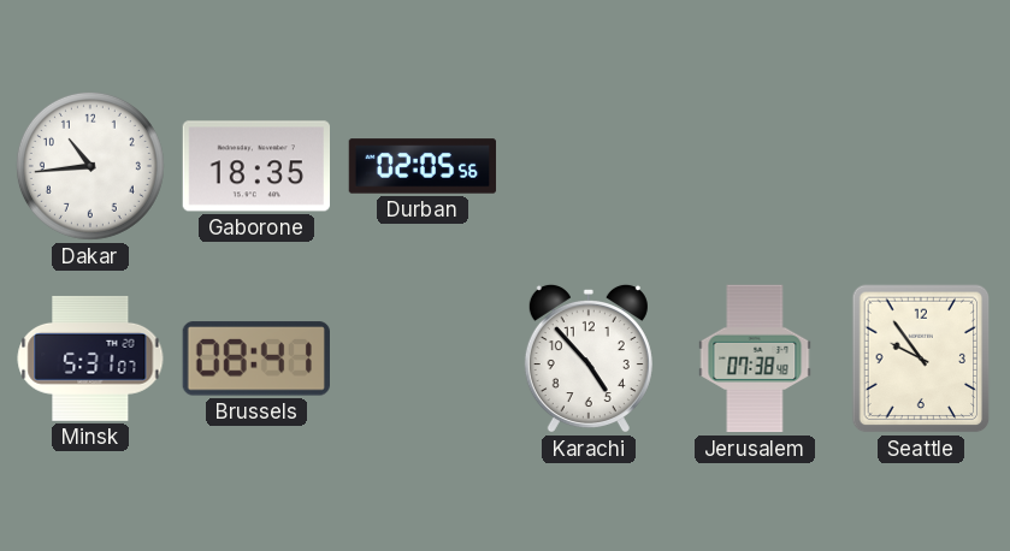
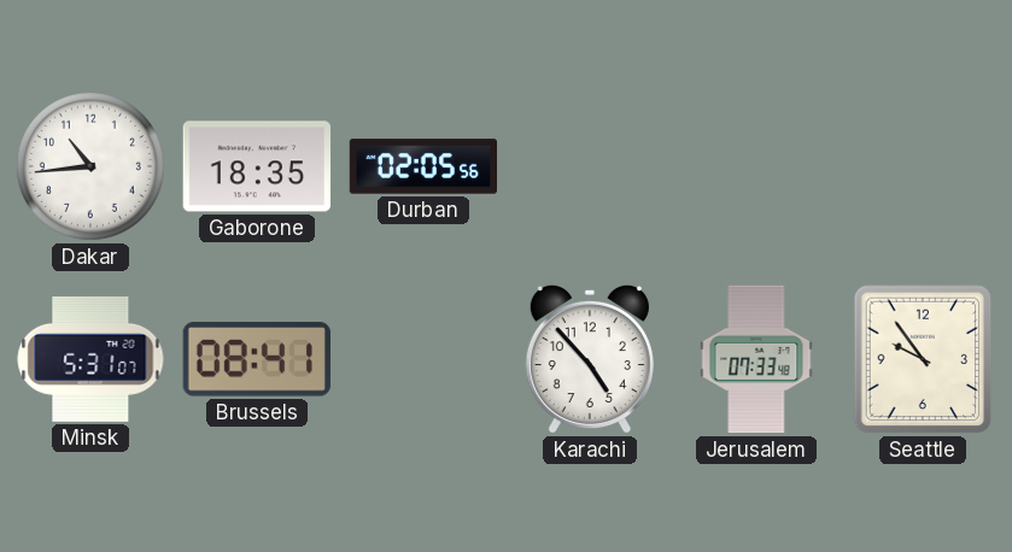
Jerusalem: 07:38 -> 07:33
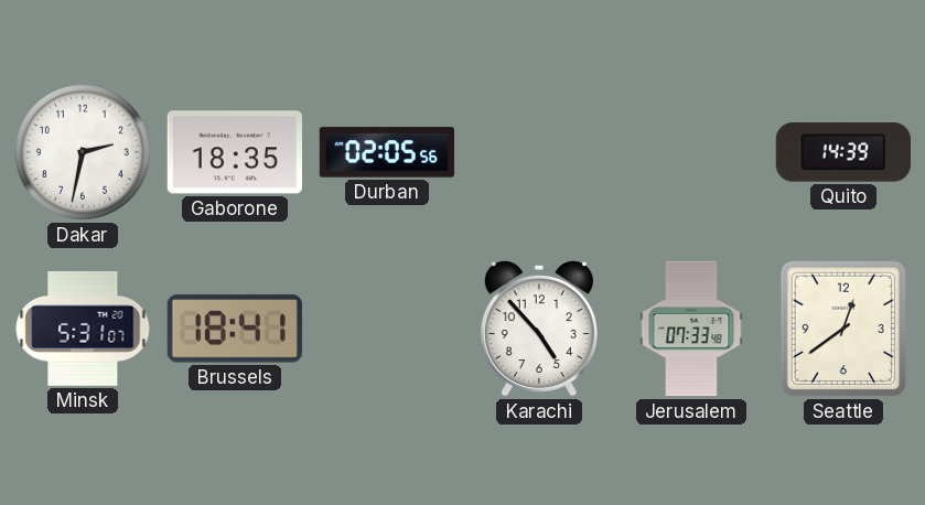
Dakar: 10:44 -> 2:32
Quito: none -> 14:39
Brussels: 08:41 -> 18:41
Seattle: 9:54 -> 12:39
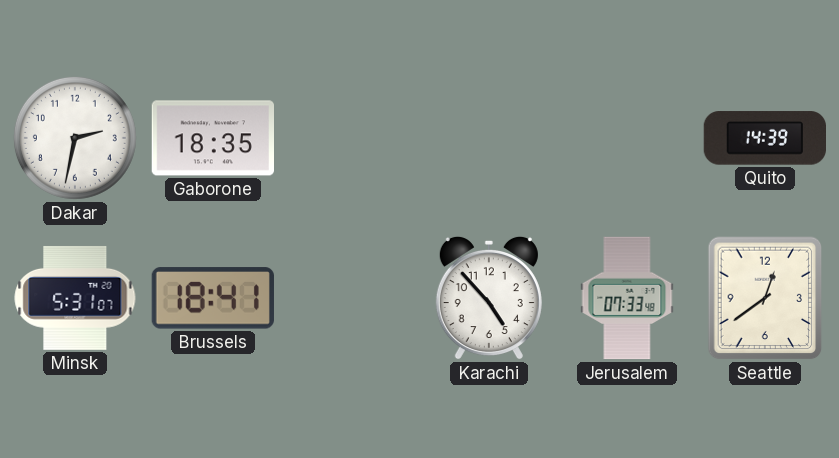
Durban: 02:05 -> none
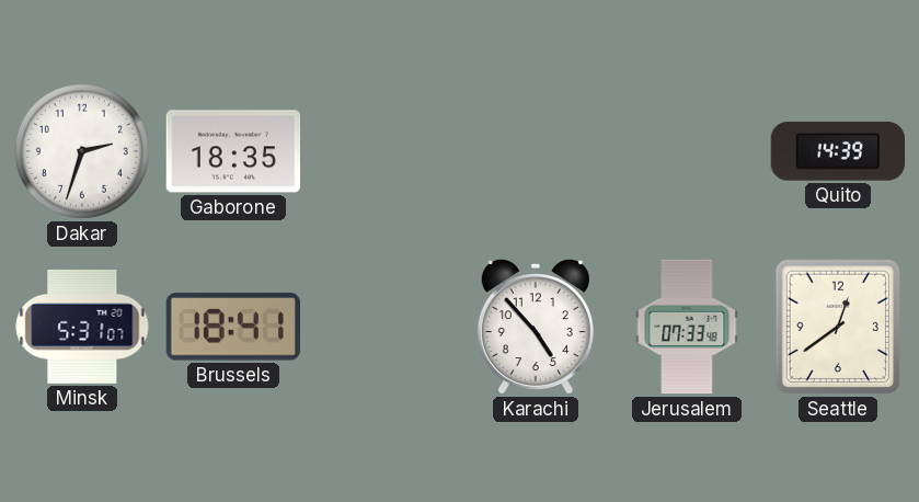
Dakar: 2:32 -> 2:33
